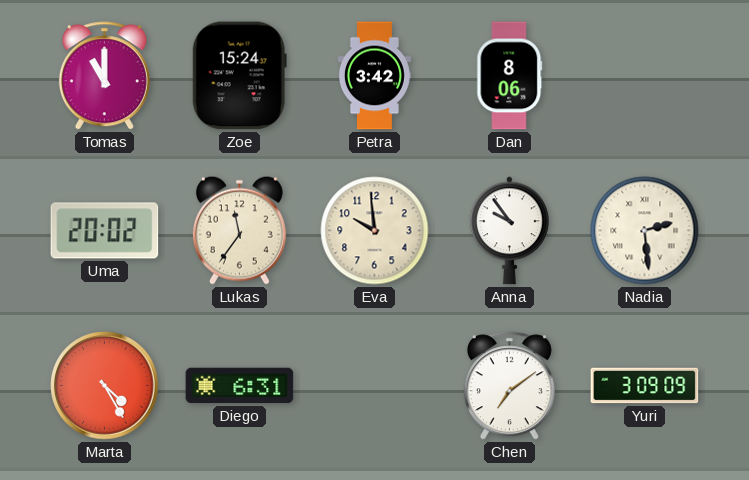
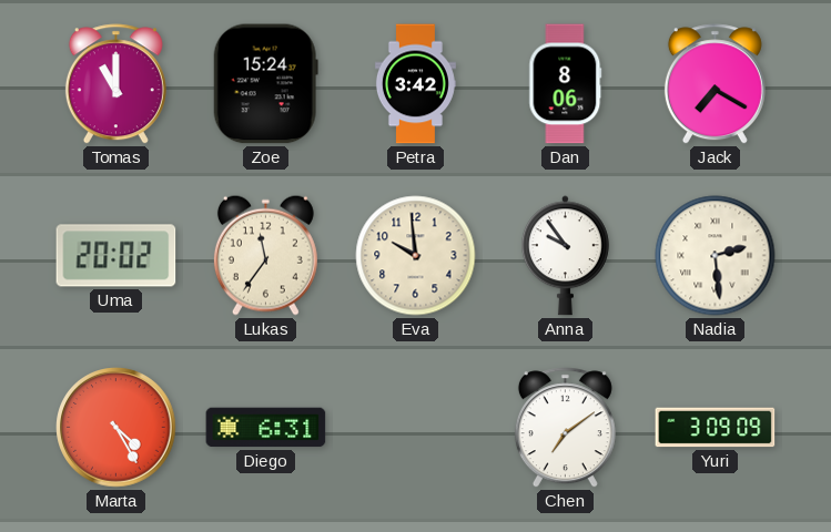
Jack: none -> 7:20
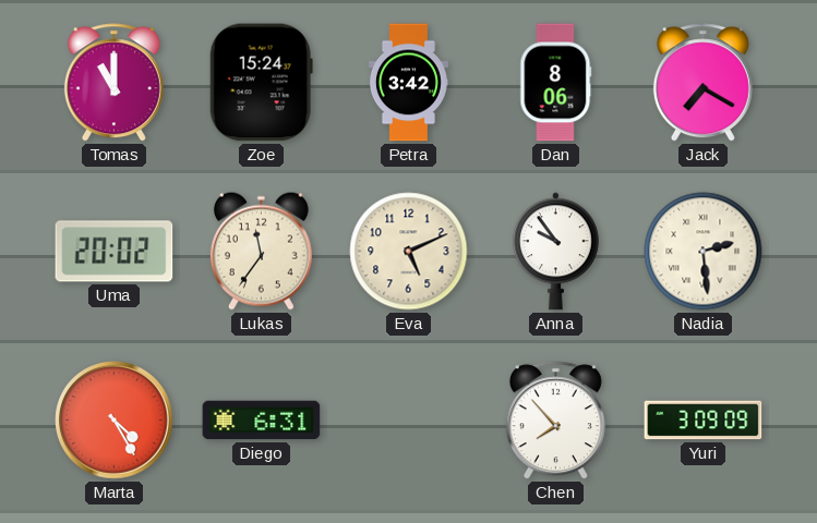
Eva: 9:59 -> 5:11
Chen: 7:09 -> 7:53
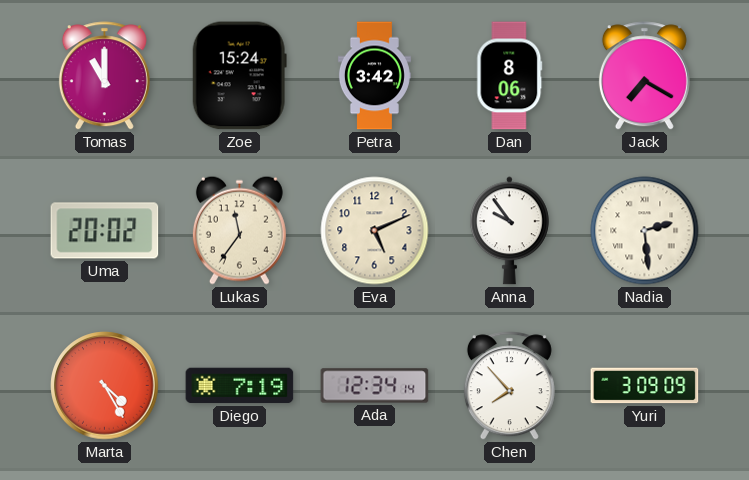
Diego: 6:31 -> 7:19
Ada: none -> 12:34
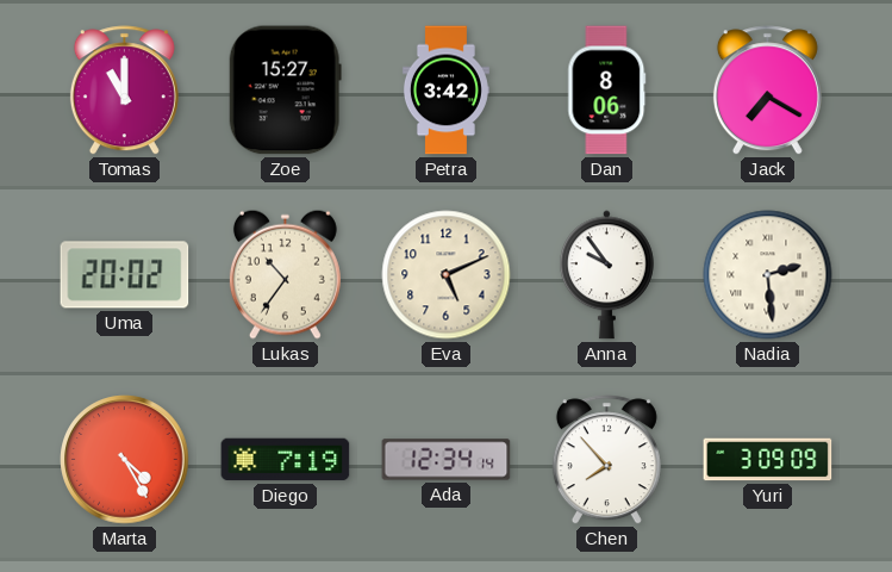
Zoe: 15:24 -> 15:27
Lukas: 11:36 -> 10:36
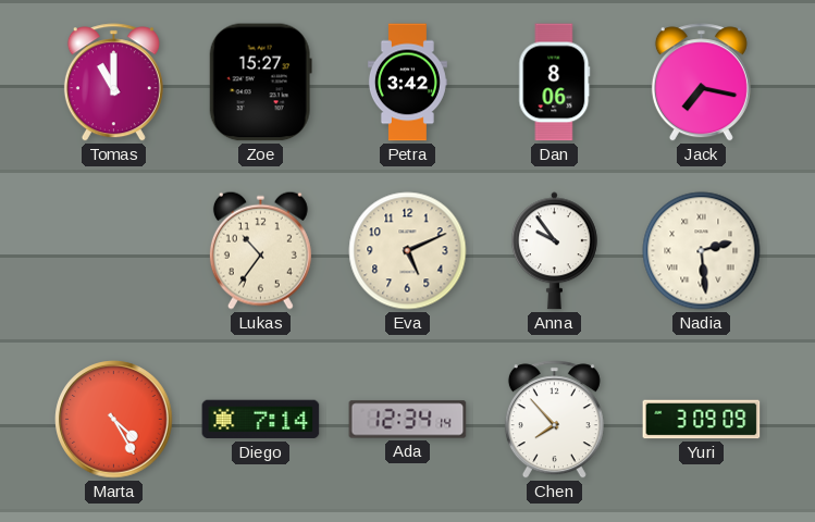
Jack: 7:20 -> 7:17
Uma: 20:02 -> none
Diego: 7:19 -> 7:14
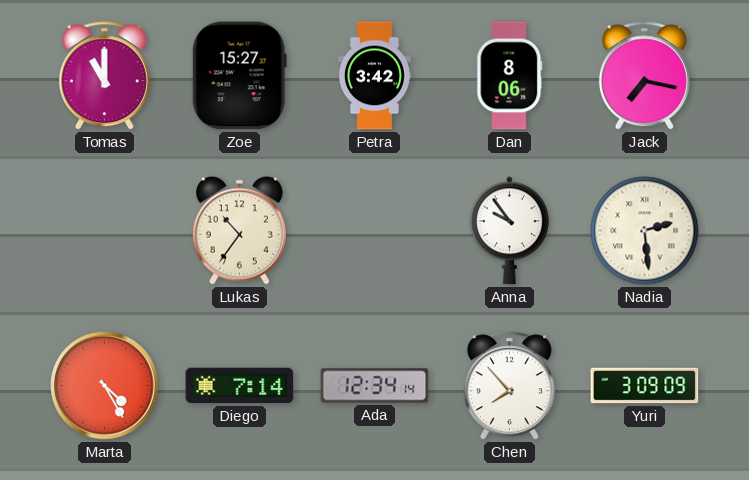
Eva: 5:11 -> none
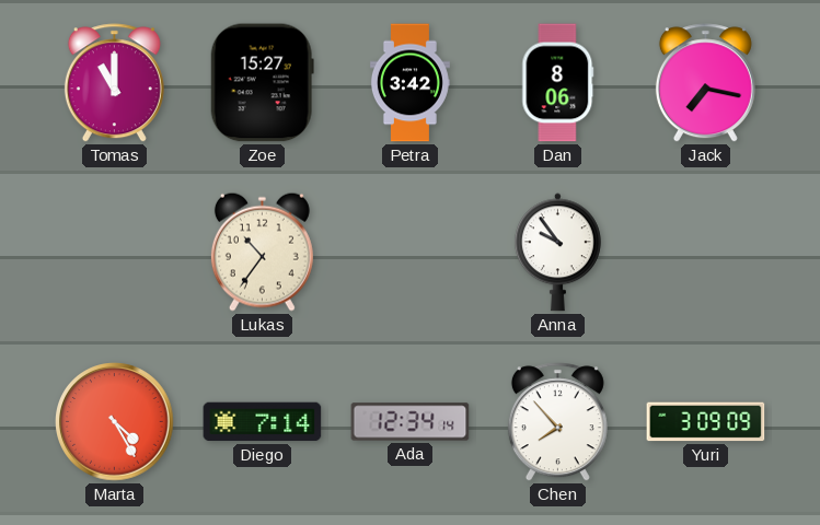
Nadia: 2:29 -> none
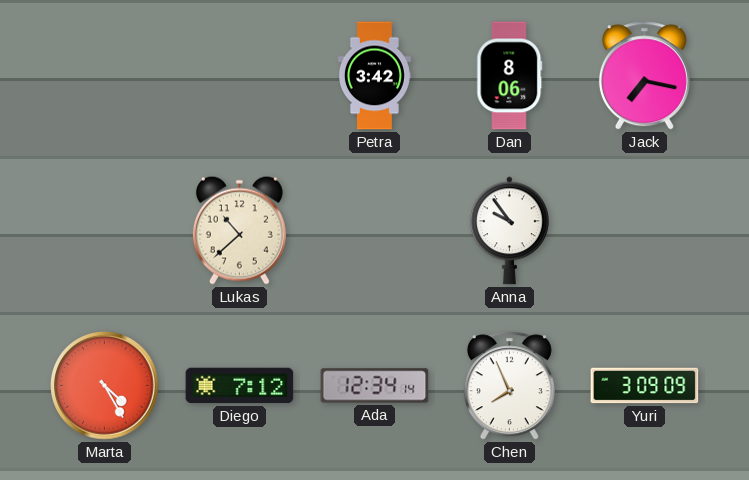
Tomas: 11:00 -> none
Zoe: 15:27 -> none
Lukas: 10:36 -> 10:38
Diego: 7:14 -> 7:12
Chen: 7:53 -> 7:56
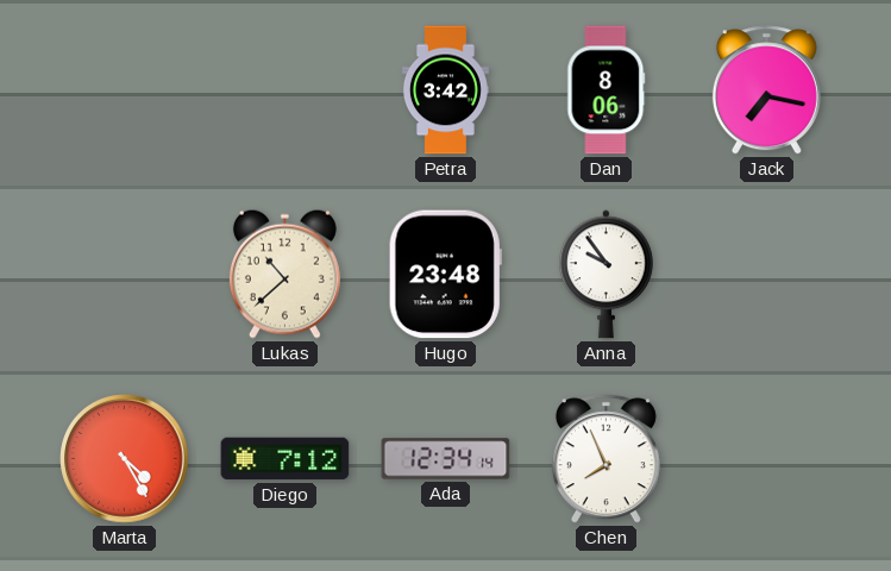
Hugo: none -> 23:48
Yuri: 3:09 -> none
